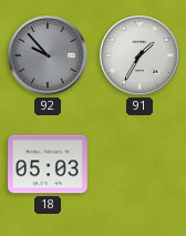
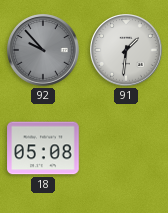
91: 1:35 -> 1:31
18: 05:03 -> 05:08
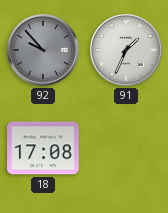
91: 1:31 -> 1:34
18: 05:08 -> 17:08
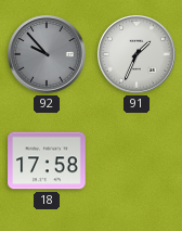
18: 17:08 -> 17:58
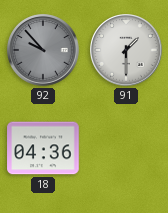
91: 1:34 -> 1:30
18: 17:58 -> 04:36
